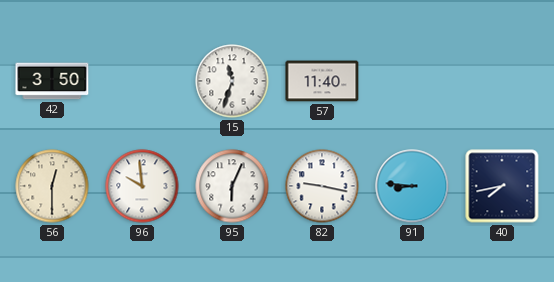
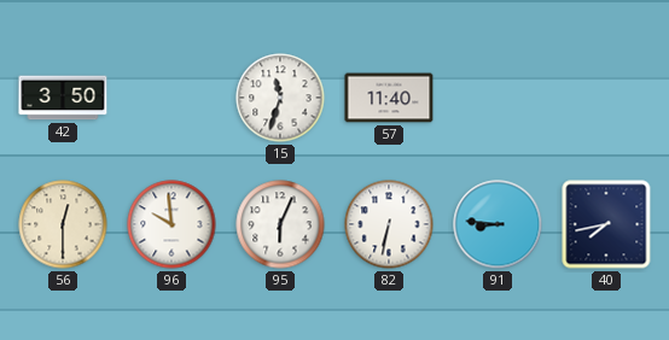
82: 9:17 -> 6:32
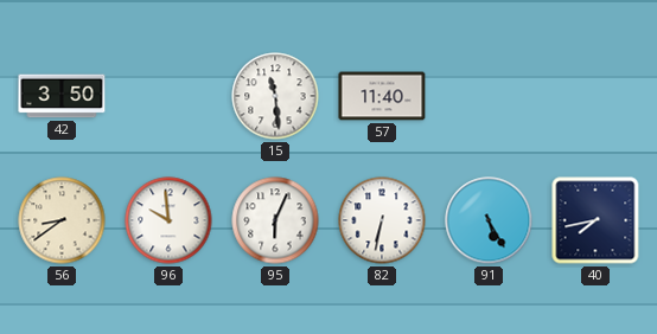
15: 11:33 -> 11:29
56: 12:30 -> 8:39
91: 8:46 -> 5:25
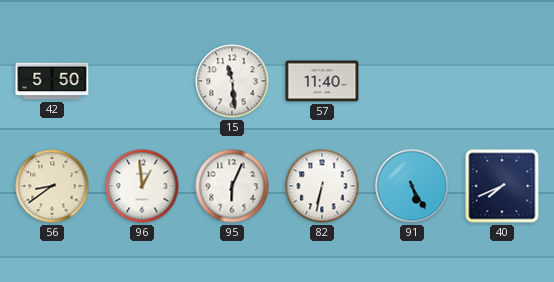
42: 3:50 -> 5:50
96: 9:59 -> 12:59
40: 7:43 -> 7:41
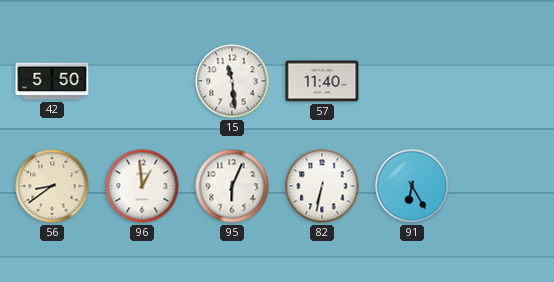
91: 5:25 -> 6:25
40: 7:41 -> none
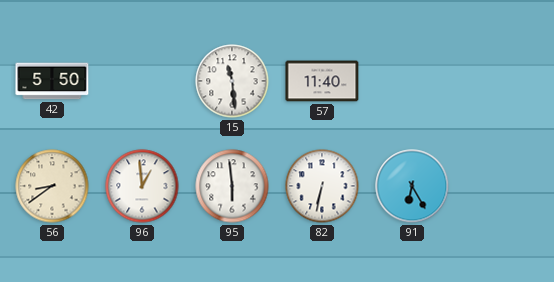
95: 6:04 -> 5:59
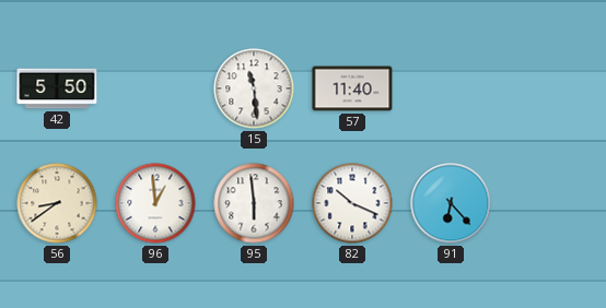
82: 6:32 -> 10:19
91: 6:25 -> 6:23
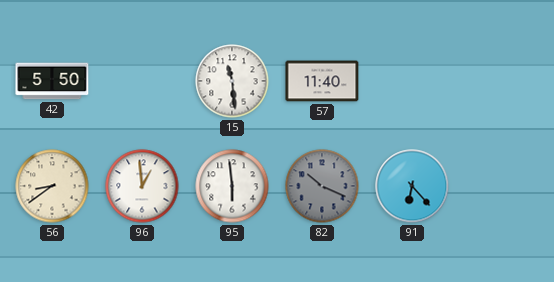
82 dial: white -> grey
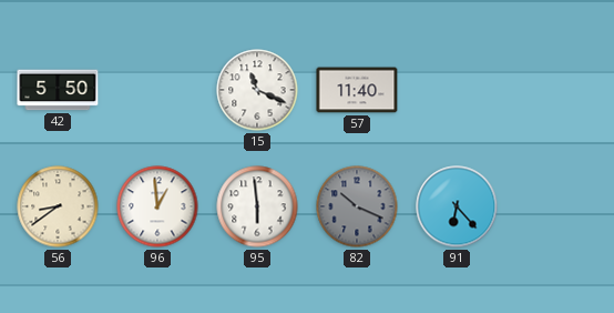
15: 11:29 -> 11:19
